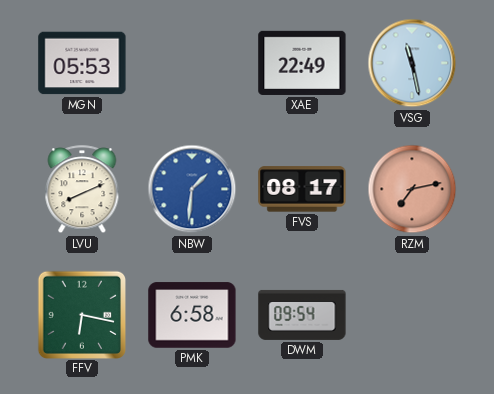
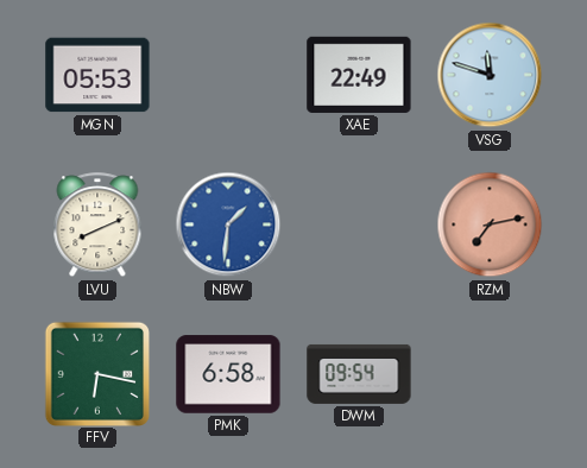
VSG: 11:28 -> 11:48
FVS: 08:17 -> none
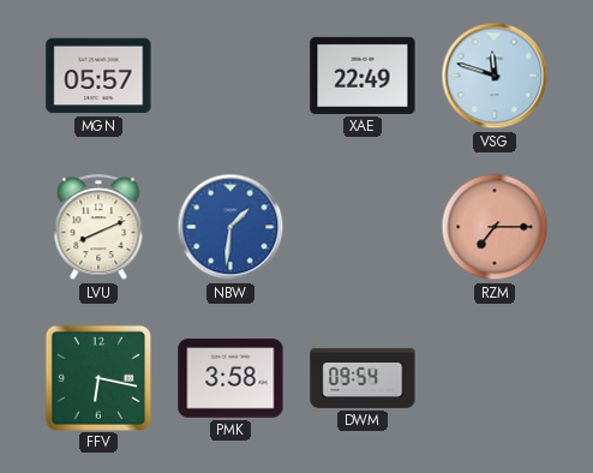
MGN: 05:53 -> 05:57
RZM: 7:13 -> 7:15
PMK: 6:58 -> 3:58
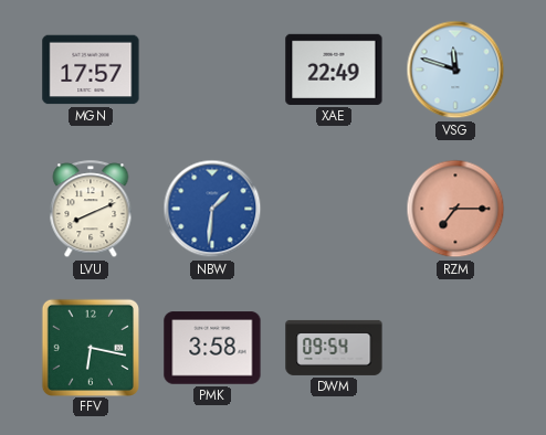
MGN: 05:57 -> 17:57
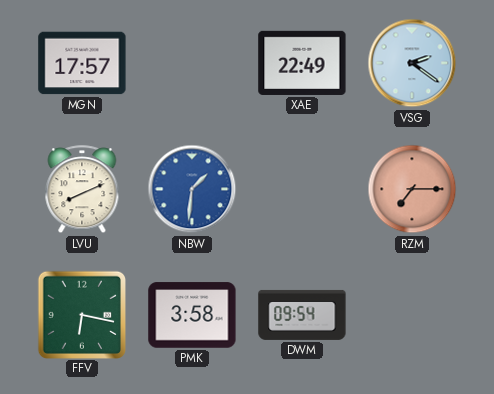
VSG: 11:48 -> 2:21
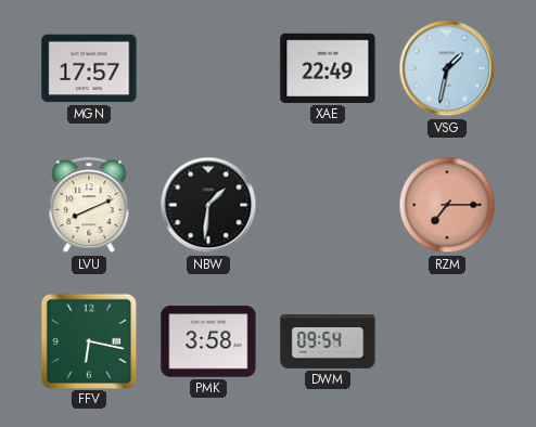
VSG: 2:21 -> 1:32
NBW dial: blue -> black
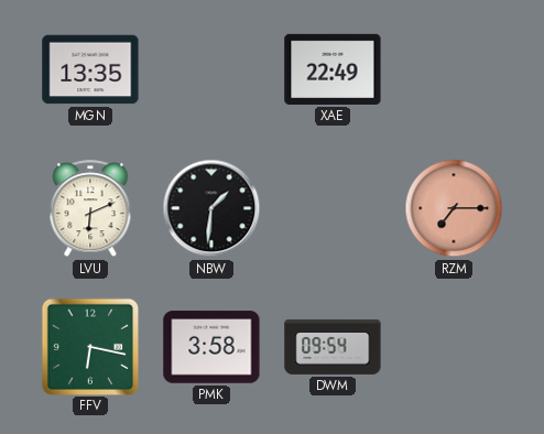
MGN: 17:57 -> 13:35
VSG: 1:32 -> none
LVU: 8:11 -> 6:11
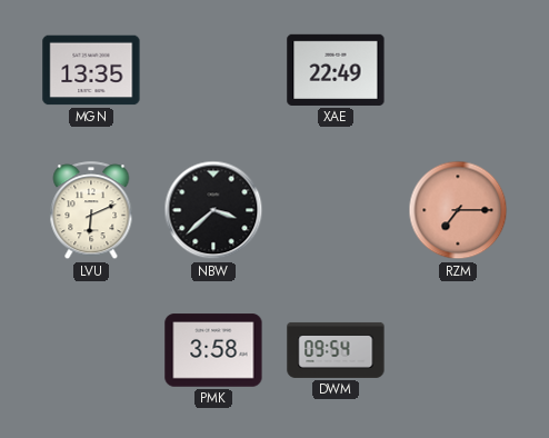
NBW: 1:31 -> 3:38
FFV: 6:17 -> none
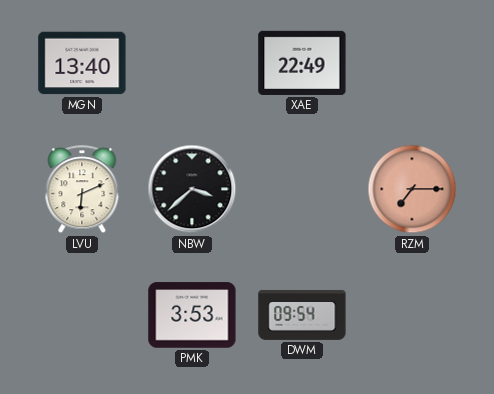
MGN: 13:35 -> 13:40
PMK: 3:58 -> 3:53
